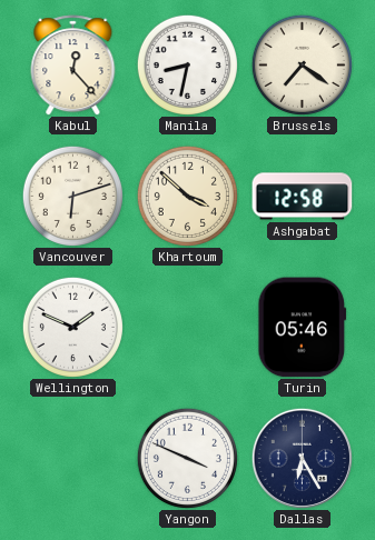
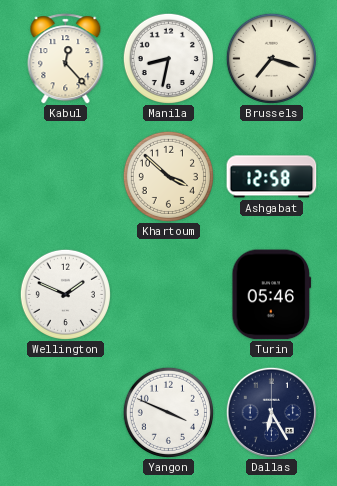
Brussels: 7:21 -> 7:18
Vancouver: 6:12 -> none
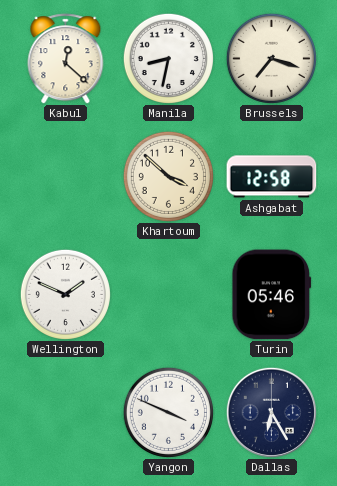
Kabul: 12:23 -> 12:22
